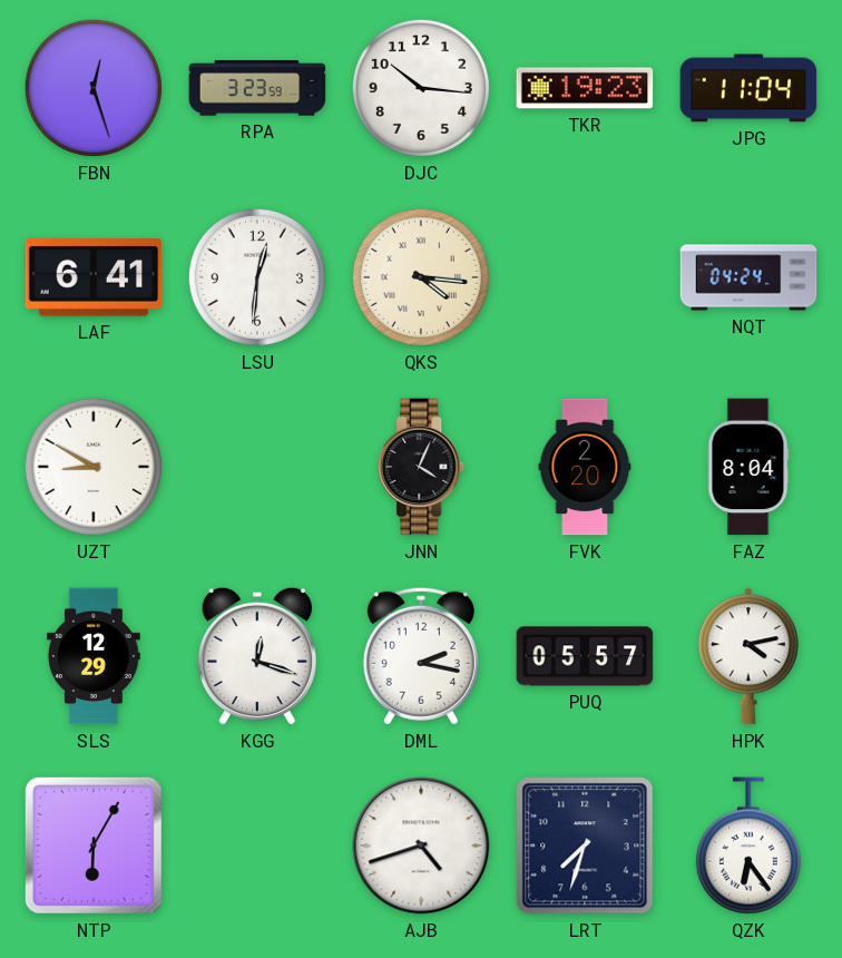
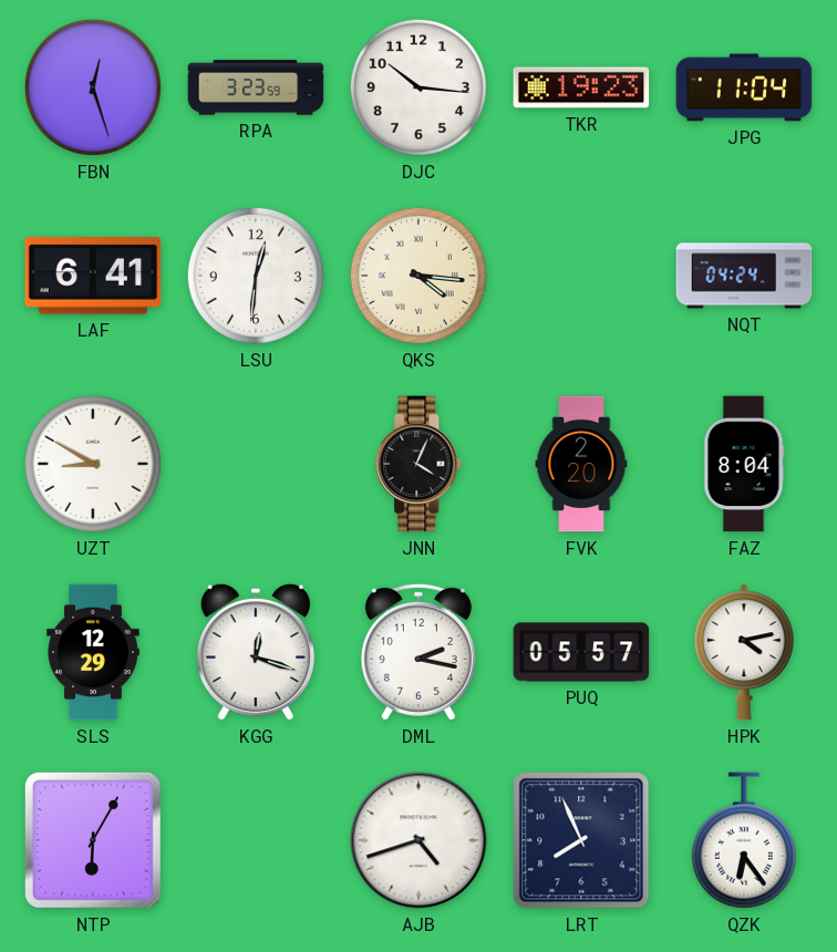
LRT: 7:33 -> 7:56
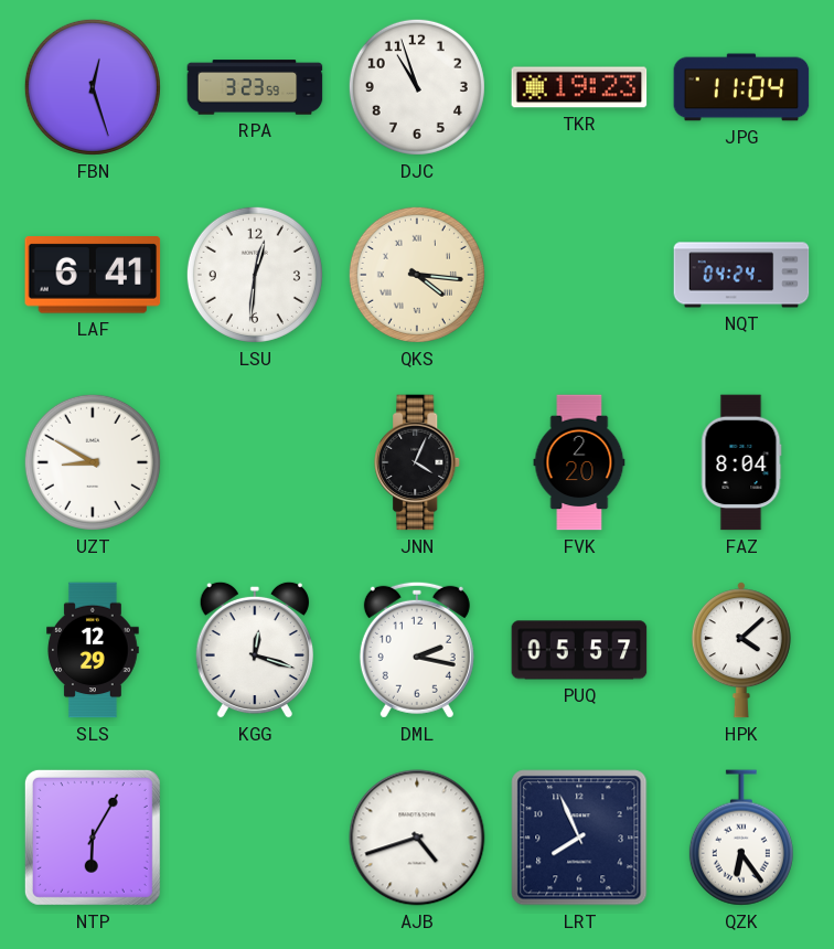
DJC: 10:16 -> 10:57
HPK: 4:13 -> 4:08
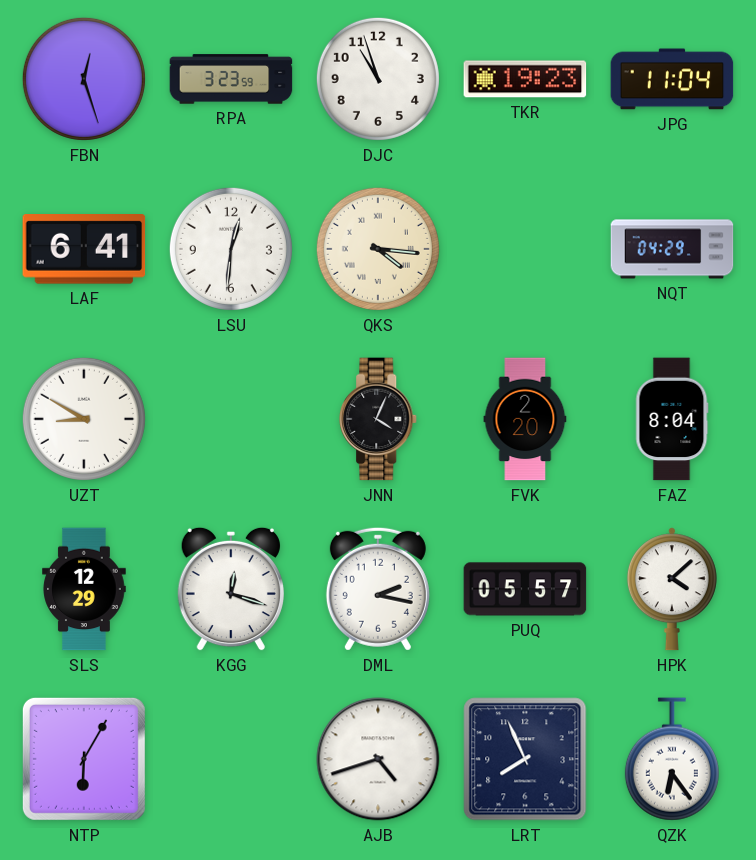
NQT: 04:24 -> 04:29
